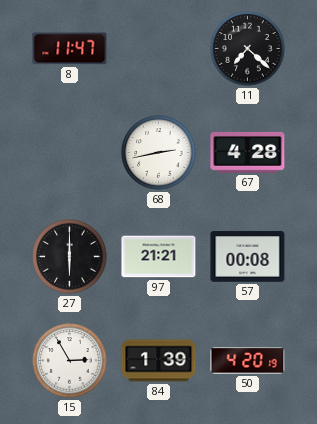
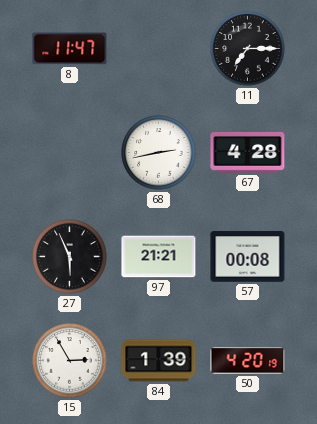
11: 7:22 -> 7:15
27: 6:00 -> 5:56
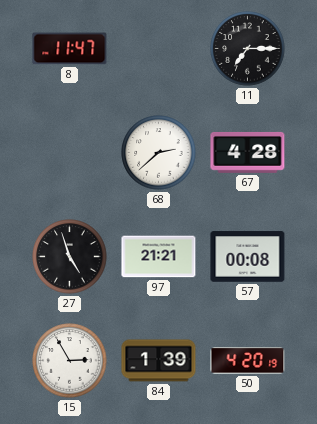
68: 2:43 -> 2:38
27: 5:56 -> 4:57
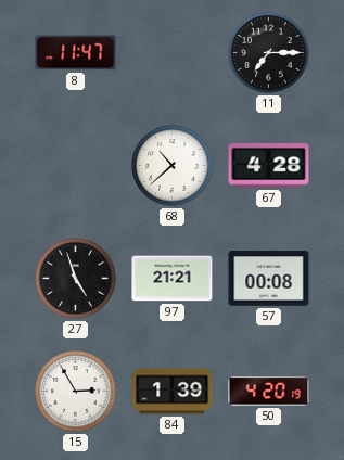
68: 2:38 -> 10:38
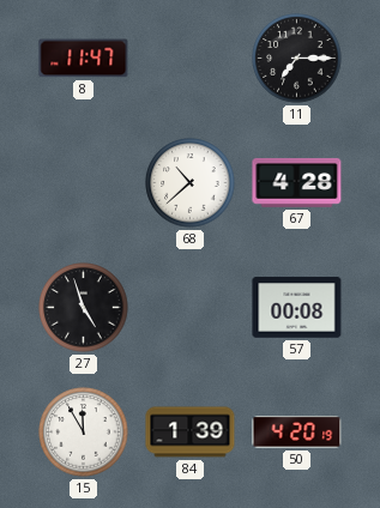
97: 21:21 -> none
15: 2:55 -> 11:55
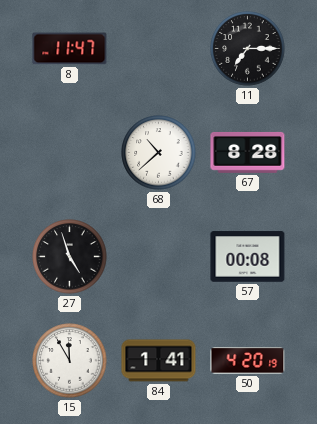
67: 4:28 -> 8:28
84: 1:39 -> 1:41
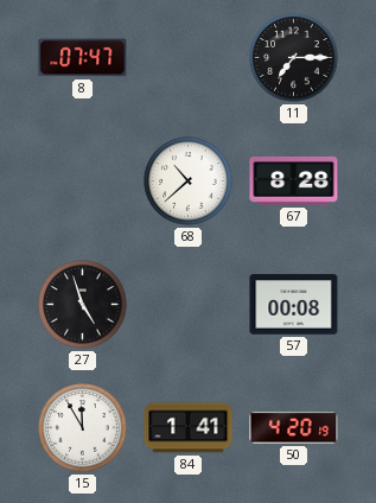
8: 11:47 -> 07:47
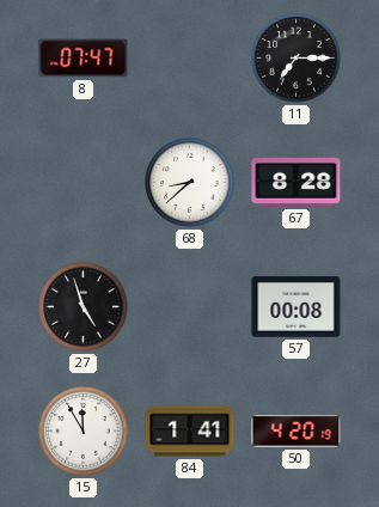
68: 10:38 -> 8:38
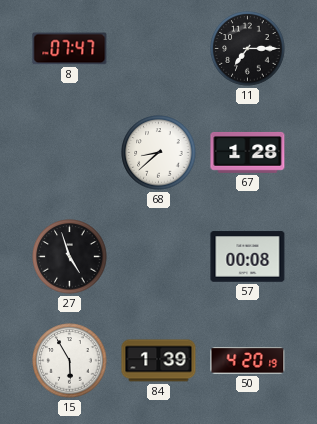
67: 8:28 -> 1:28
15: 11:55 -> 5:55
84: 1:41 -> 1:39
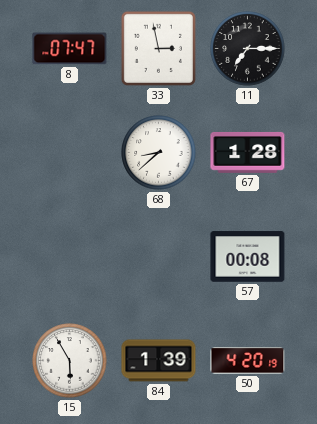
33: none -> 2:58
27: 4:57 -> none
